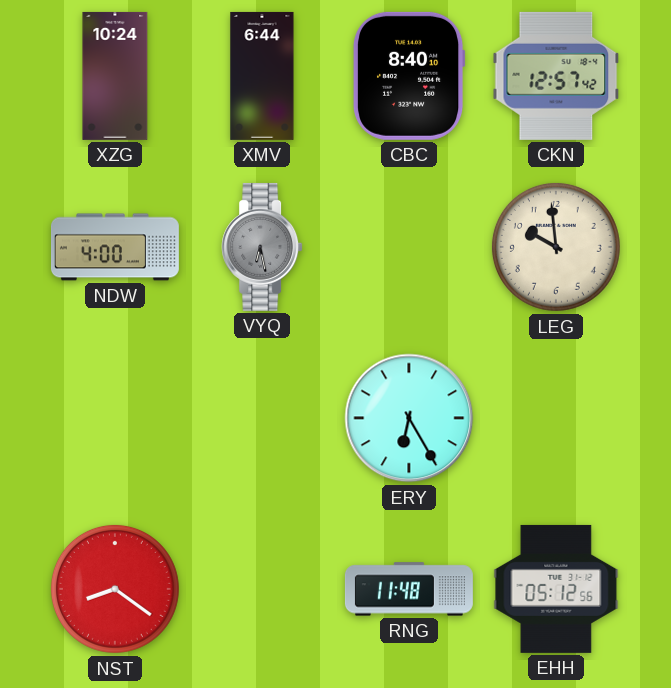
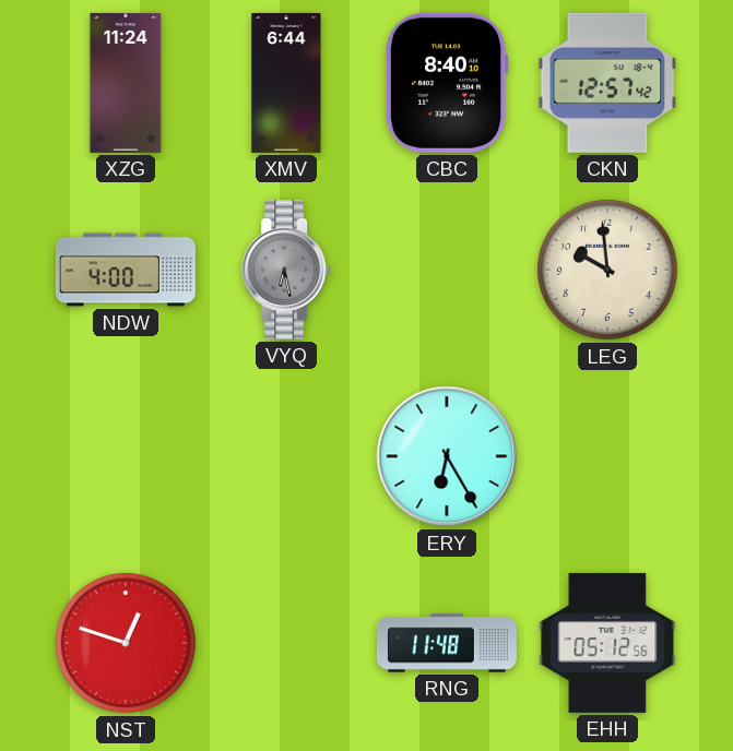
XZG: 10:24 -> 11:24
NST: 8:21 -> 12:48
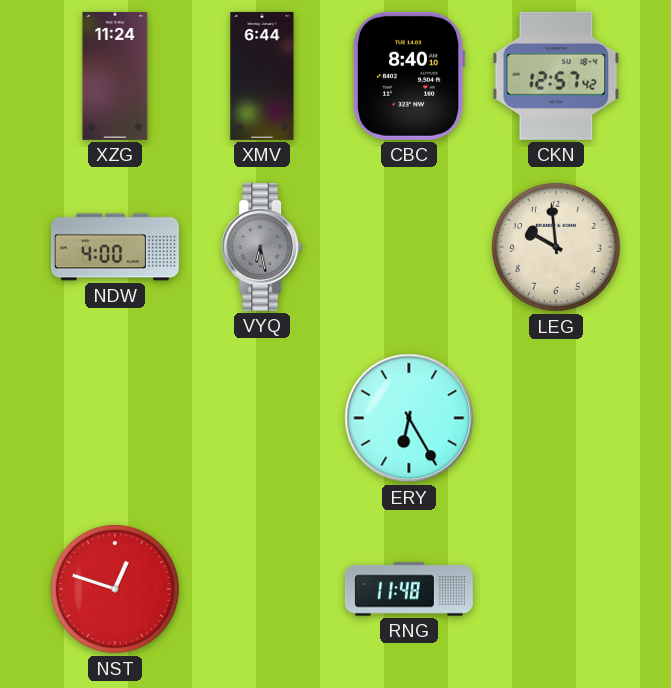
EHH: 05:12 -> none
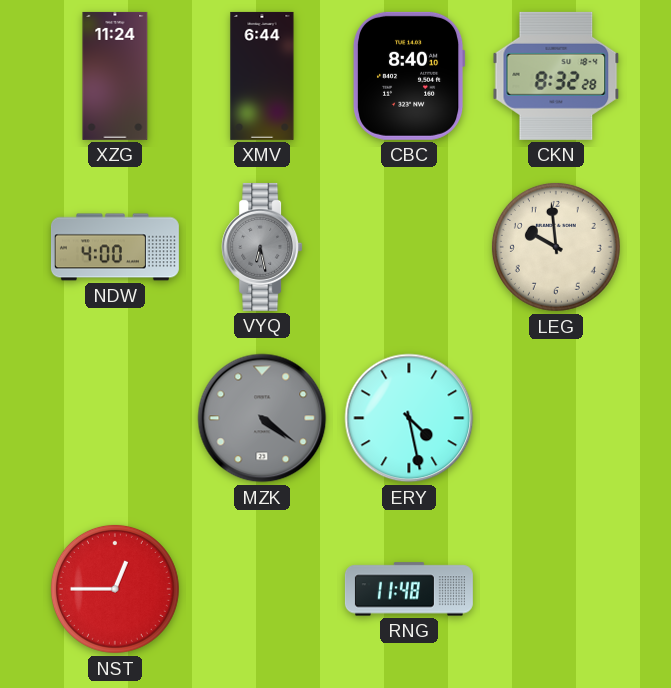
CKN: 12:57 -> 8:32
MZK: none -> 4:21
ERY: 6:25 -> 4:28
NST: 12:48 -> 12:45
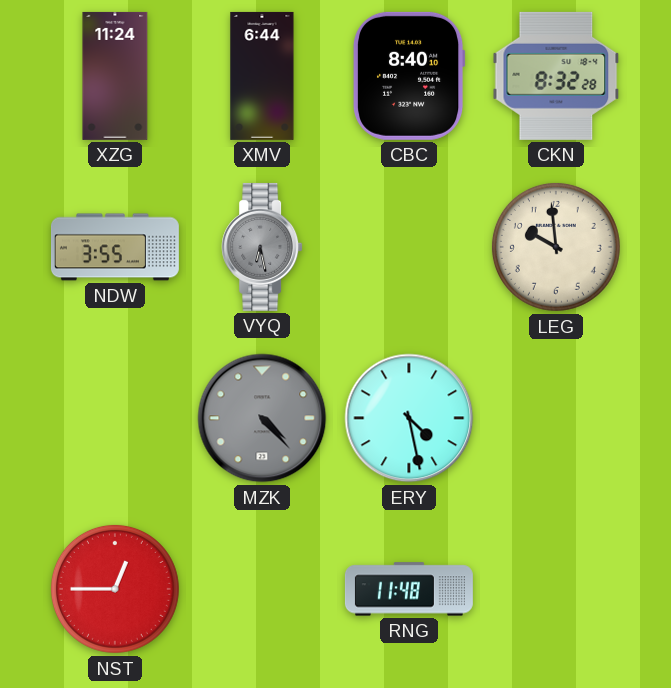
NDW: 4:00 -> 3:55
MZK: 4:21 -> 4:23
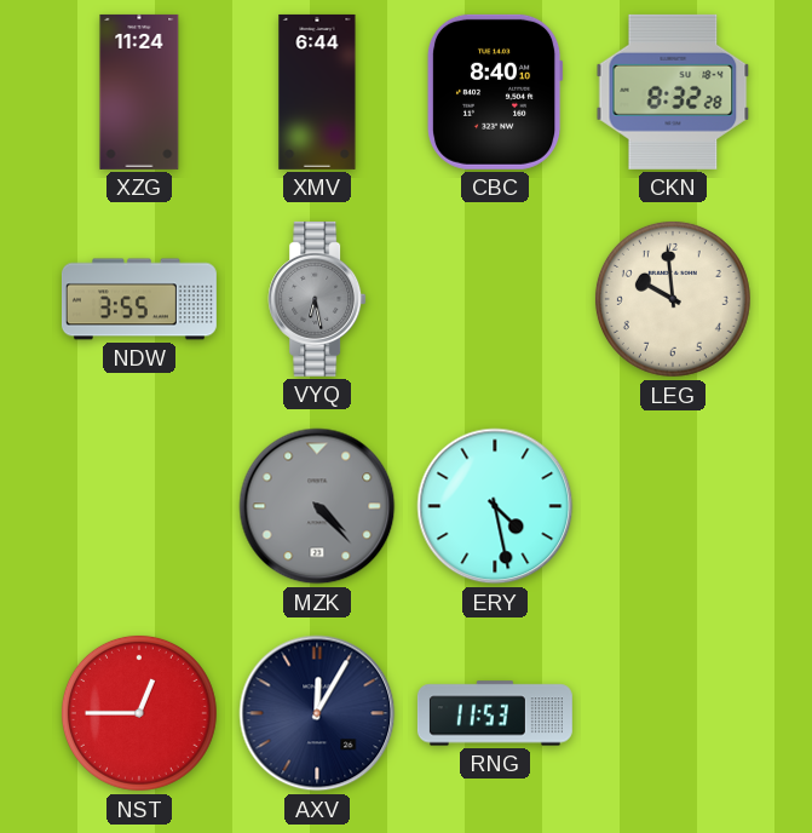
AXV: none -> 12:05
RNG: 11:48 -> 11:53
